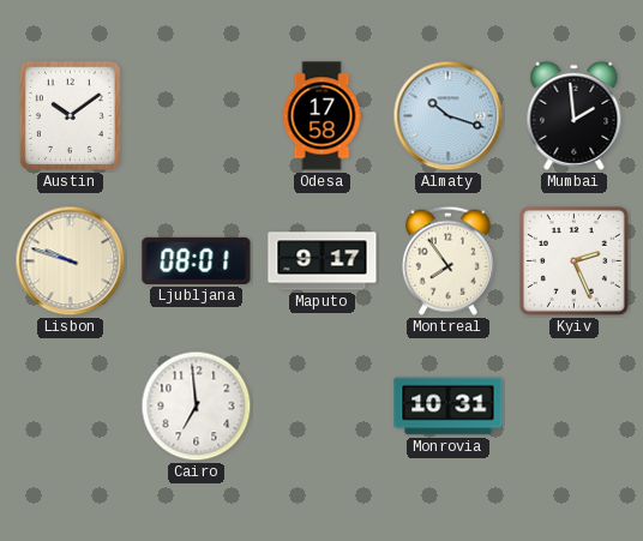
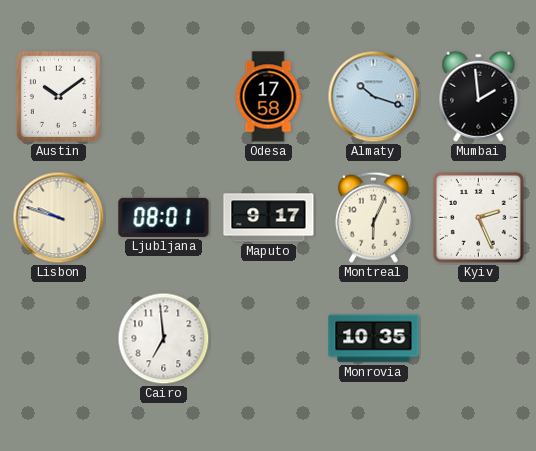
Montreal: 7:54 -> 6:04
Monrovia: 10:31 -> 10:35
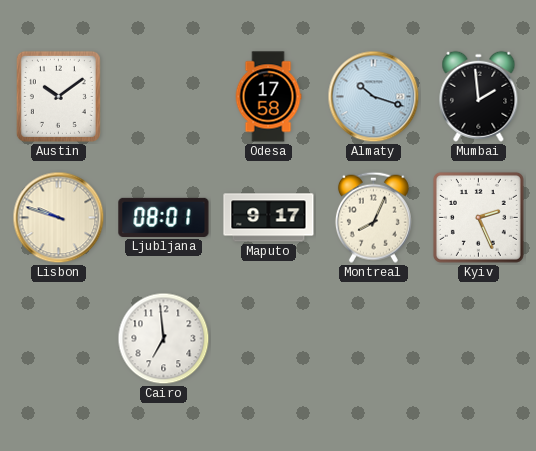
Montreal: 6:04 -> 8:04
Monrovia: 10:35 -> none
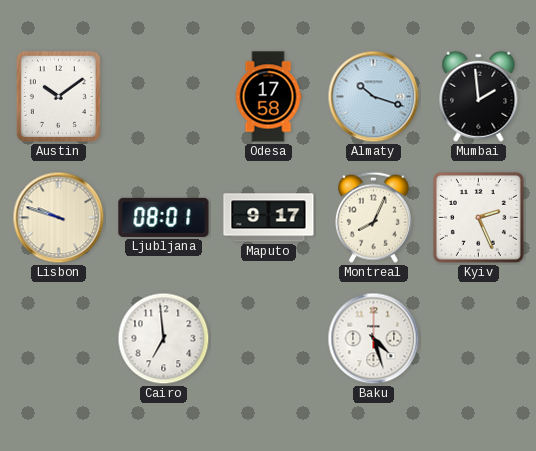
Baku: none -> 4:27
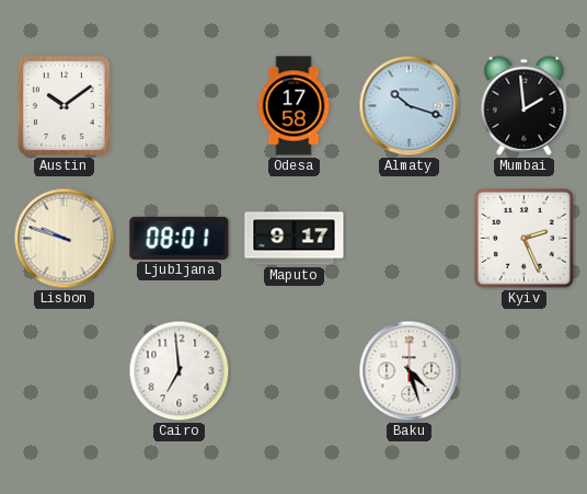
Montreal: 8:04 -> none
